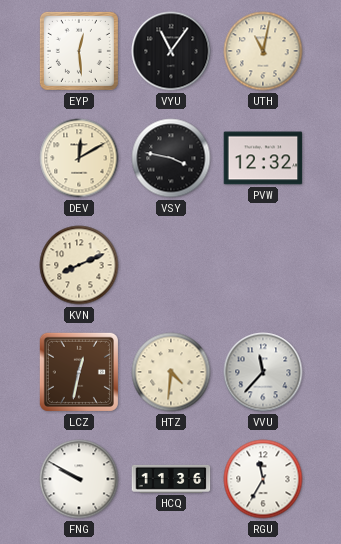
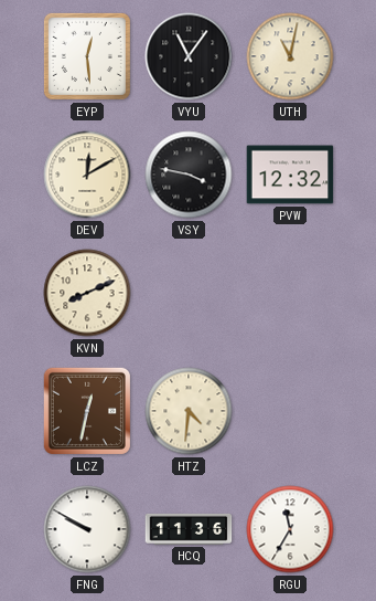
VVU: 11:37 -> none
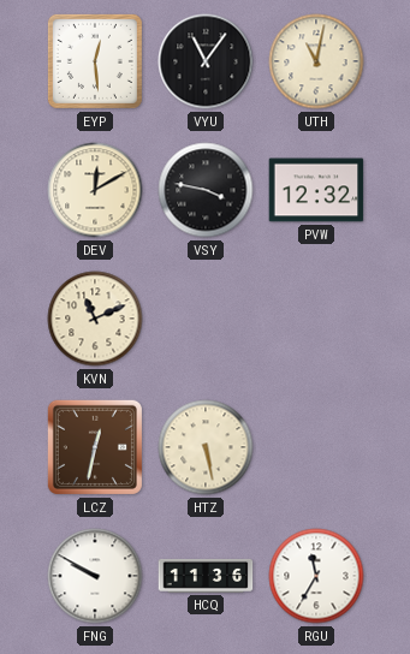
KVN: 8:11 -> 11:11
HTZ: 4:31 -> 5:28
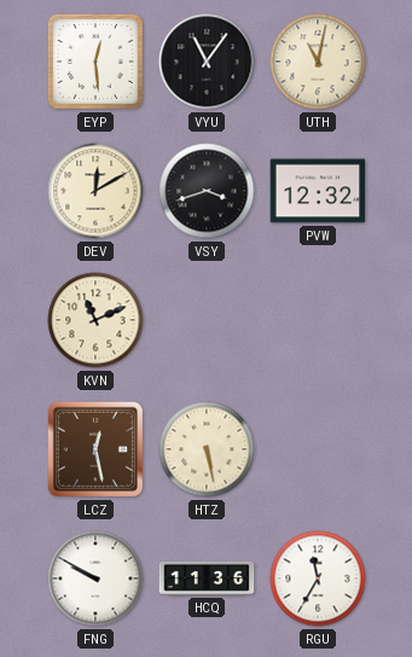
VSY: 3:47 -> 3:42
LCZ: 12:32 -> 12:28
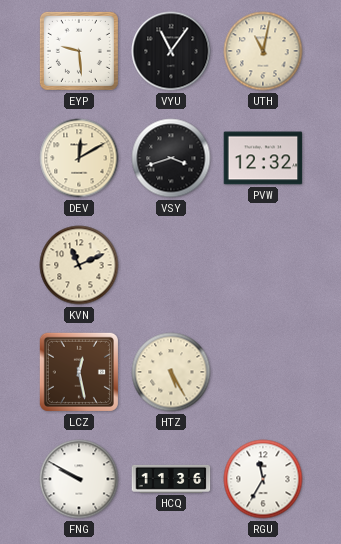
EYP: 12:29 -> 9:29
HTZ: 5:28 -> 5:25
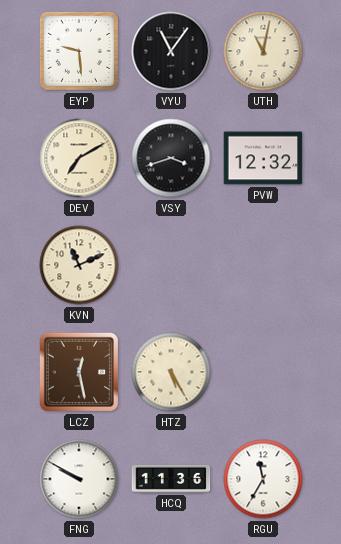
DEV: 12:10 -> 7:10
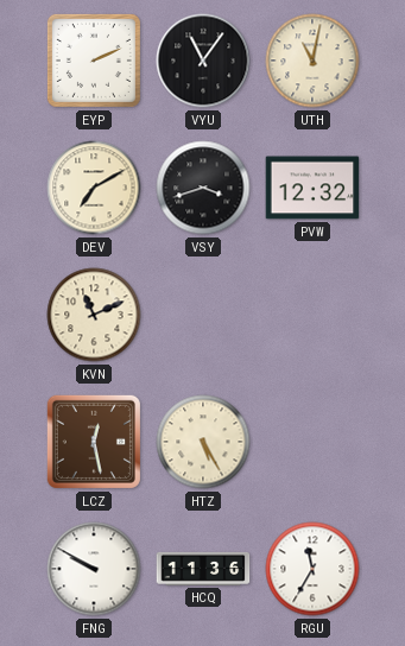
EYP: 9:29 -> 2:11
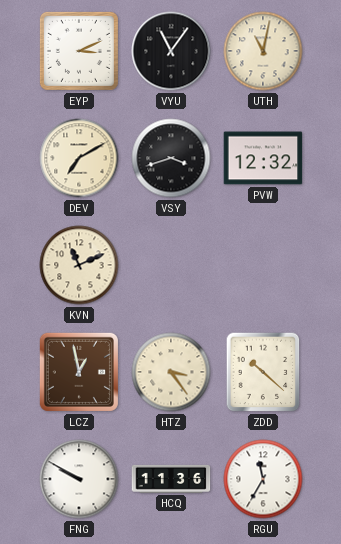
EYP: 2:11 -> 3:11
LCZ: 12:28 -> 12:58
HTZ: 5:25 -> 3:24
ZDD: none -> 10:22
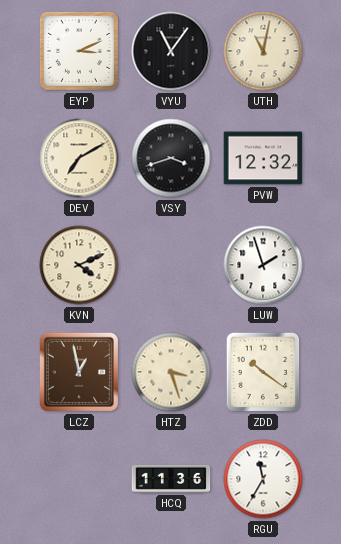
KVN: 11:11 -> 4:11
LUW: none -> 1:57
HTZ: 3:24 -> 3:27
ZDD: 10:22 -> 10:21
FNG: 9:50 -> none
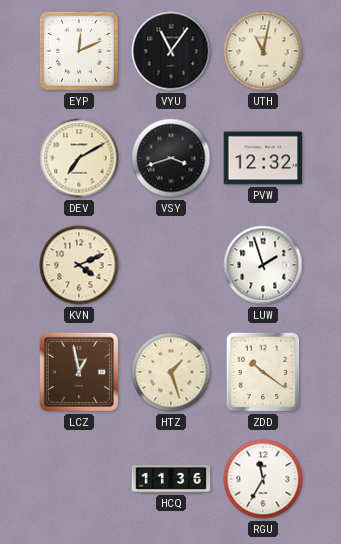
EYP: 3:11 -> 12:11
HTZ: 3:27 -> 1:27
